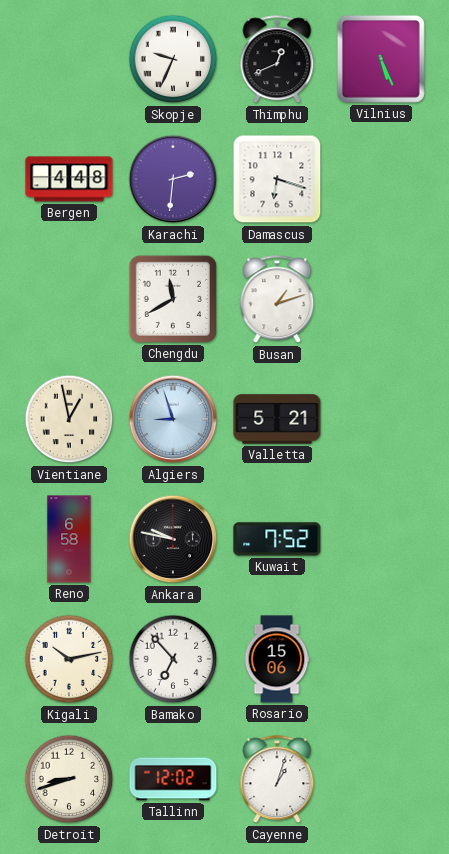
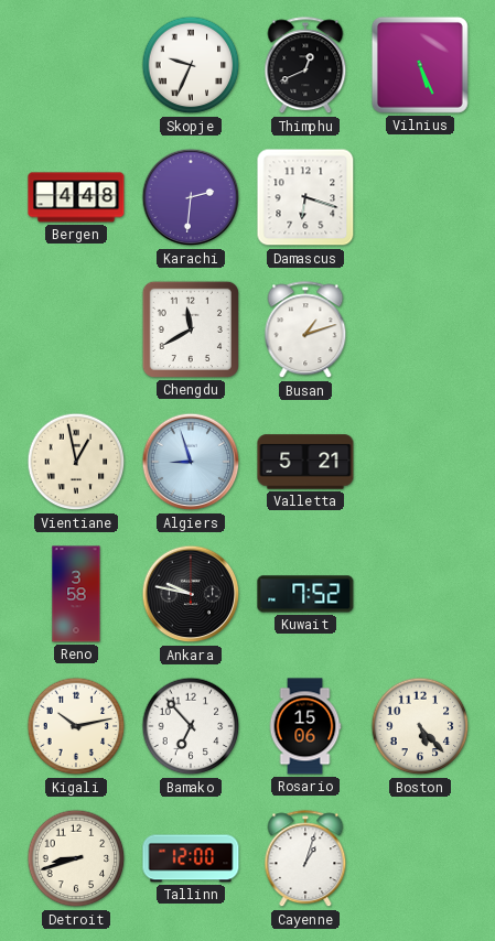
Reno: 6:58 -> 3:58
Boston: none -> 5:23
Tallinn: 12:02 -> 12:00
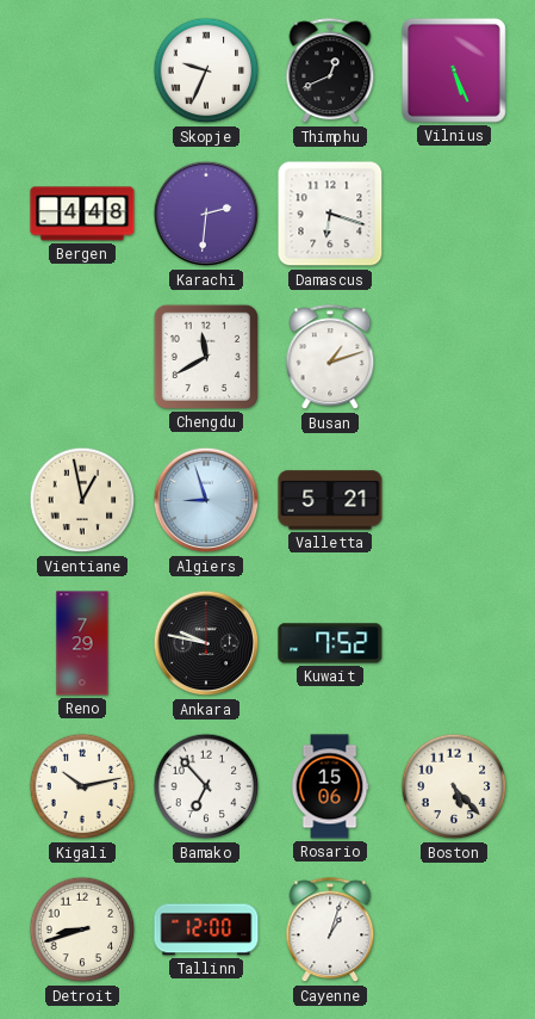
Reno: 3:58 -> 7:29
